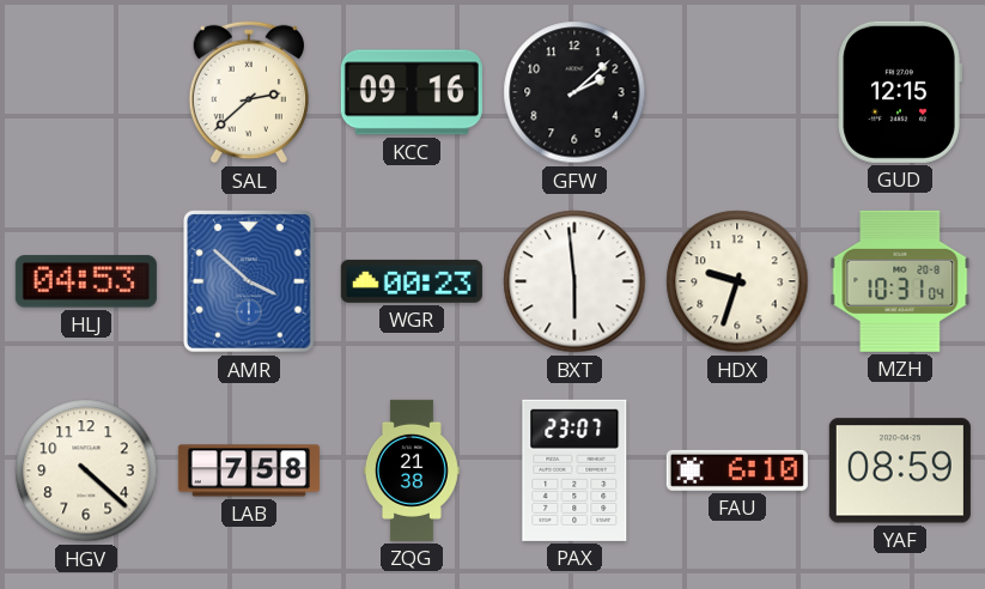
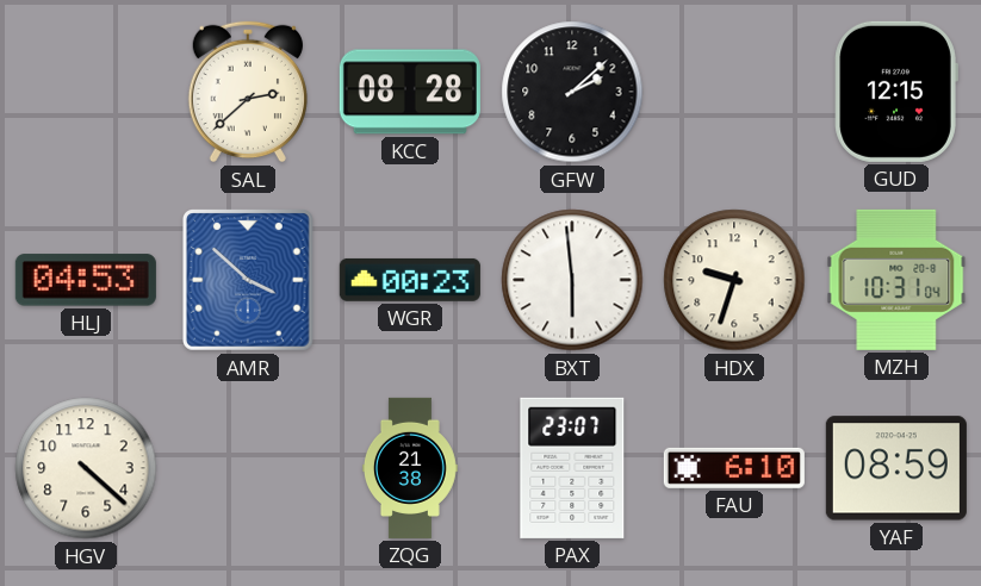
KCC: 09:16 -> 08:28
LAB: 7:58 -> none
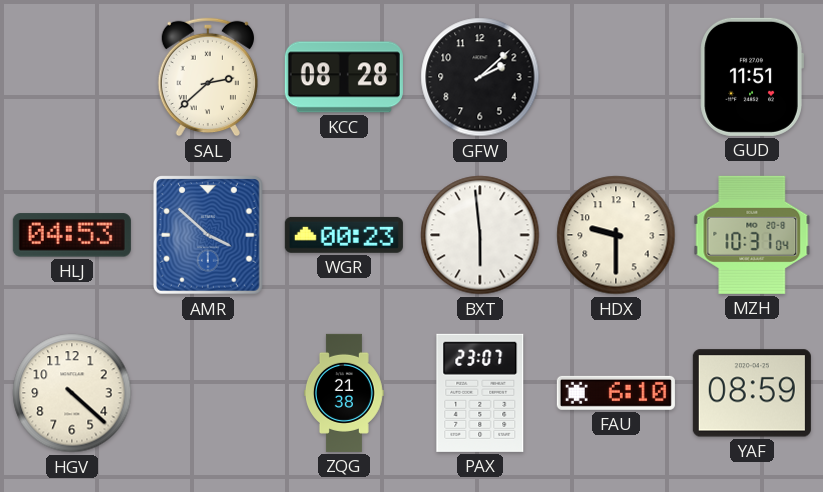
GUD: 12:15 -> 11:51
HDX: 9:33 -> 9:30
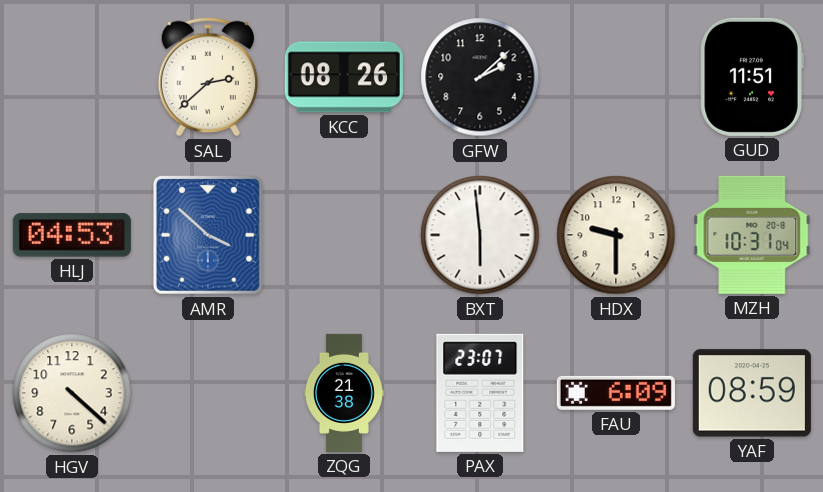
KCC: 08:28 -> 08:26
WGR: 00:23 -> none
FAU: 6:10 -> 6:09
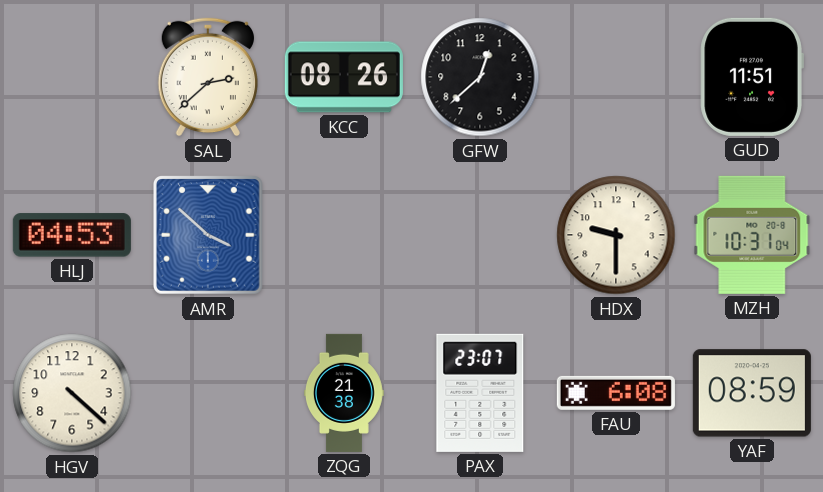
GFW: 2:08 -> 12:38
BXT: 5:59 -> none
FAU: 6:09 -> 6:08
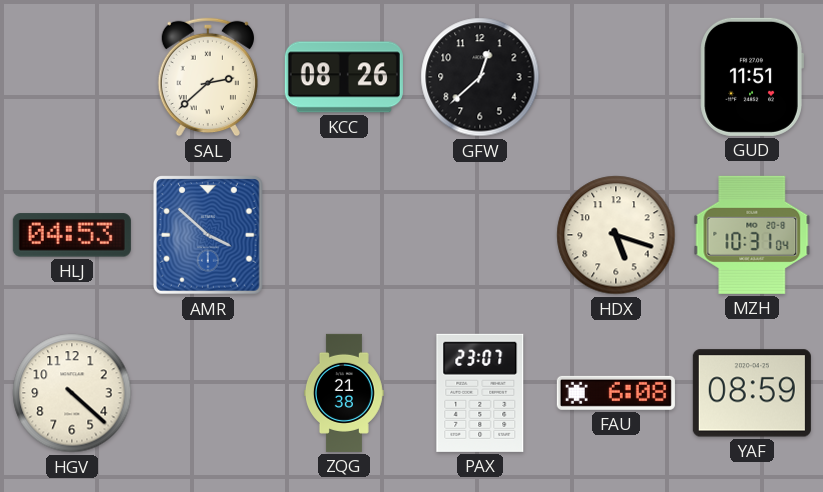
HDX: 9:30 -> 5:18
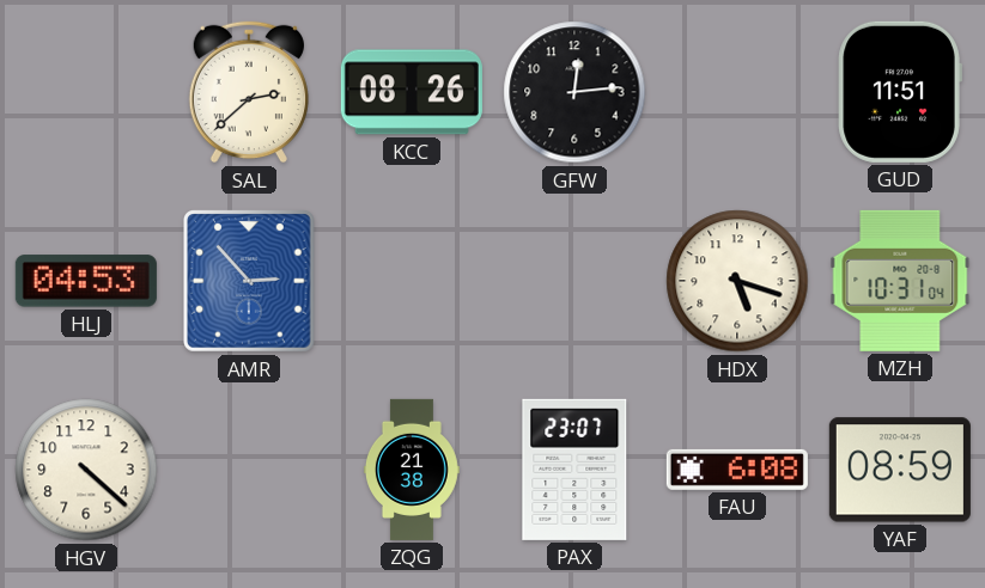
GFW: 12:38 -> 12:14
AMR: 3:52 -> 2:53
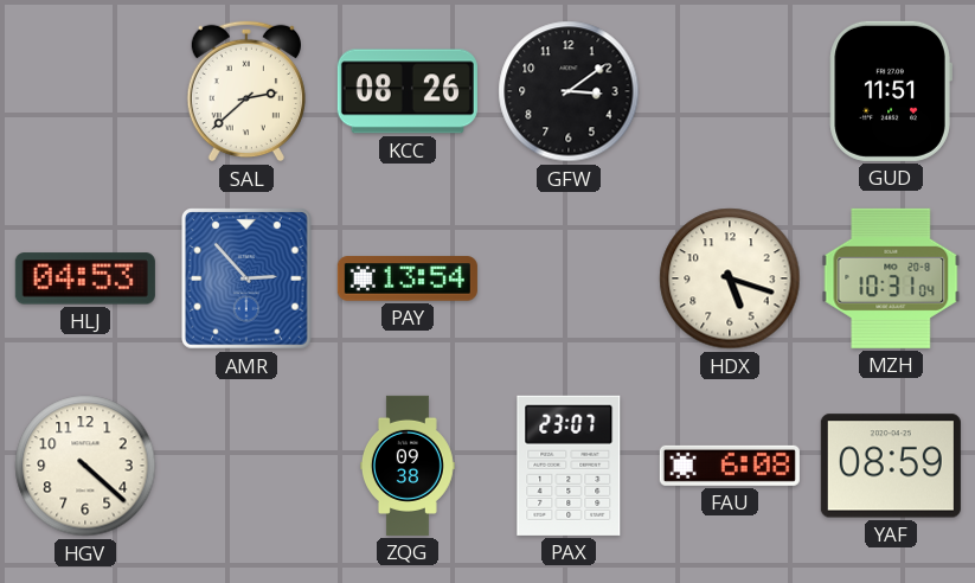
GFW: 12:14 -> 3:09
PAY: none -> 13:54
ZQG: 21:38 -> 09:38
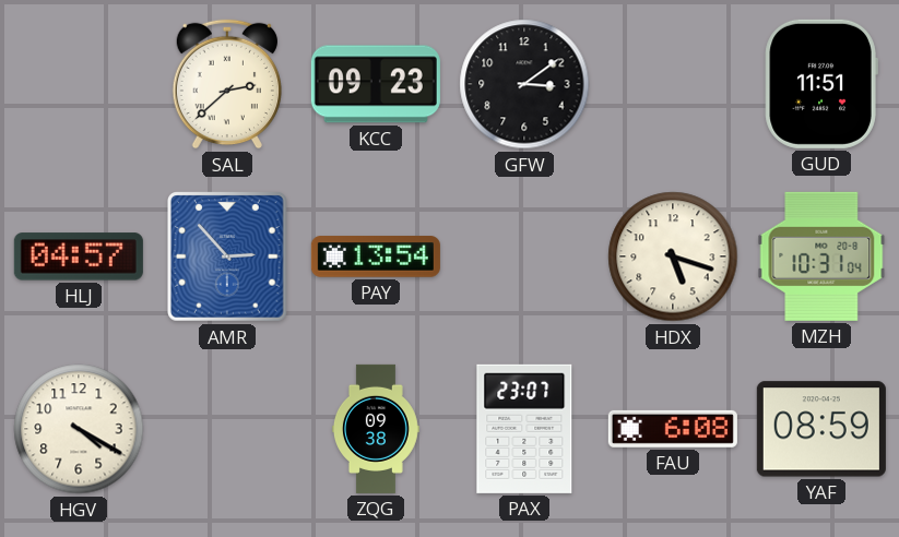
KCC: 08:26 -> 09:23
HLJ: 04:53 -> 04:57
HGV: 4:22 -> 4:20
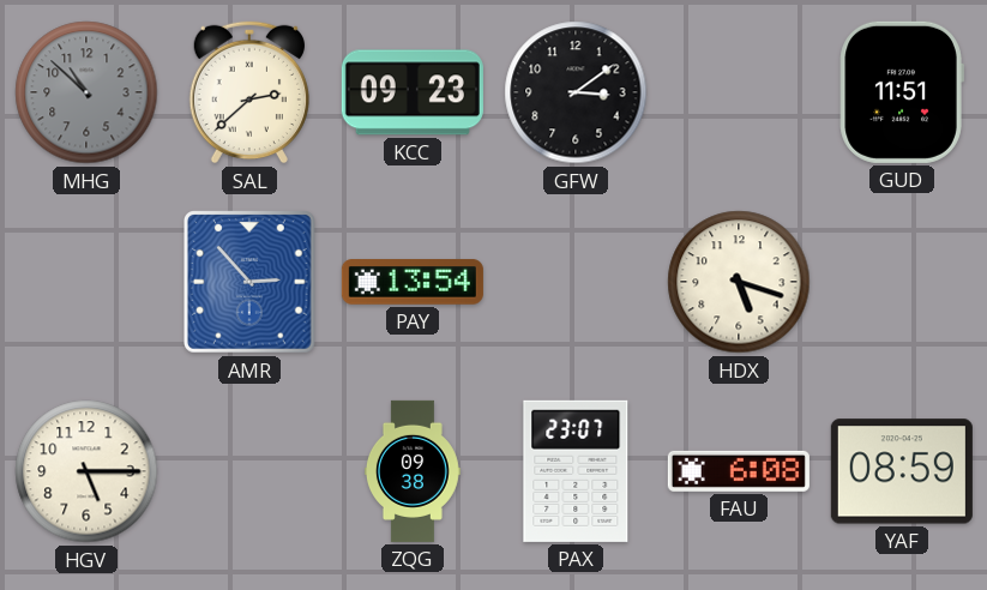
MHG: none -> 10:52
HLJ: 04:57 -> none
MZH: 10:31 -> none
HGV: 4:20 -> 5:15
